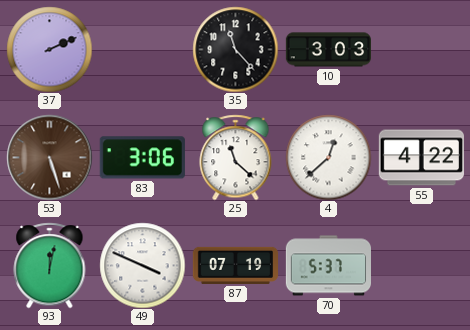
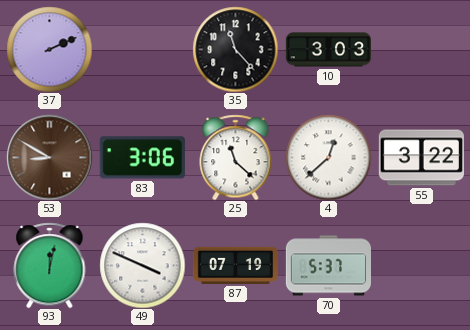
53: 5:27 -> 8:50
55: 4:22 -> 3:22
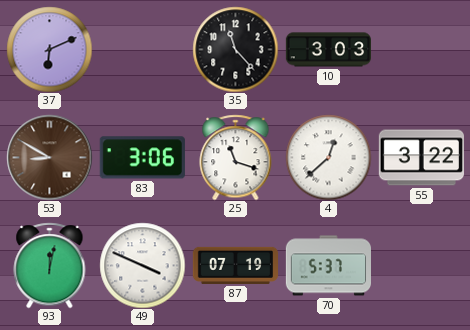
37: 2:11 -> 6:11
25: 11:22 -> 11:18
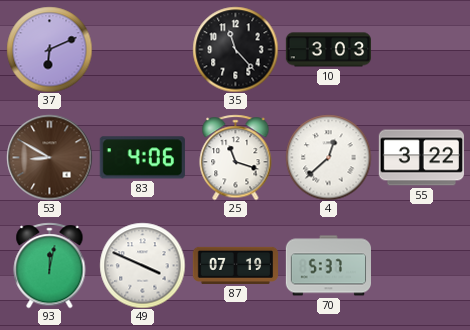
83: 3:06 -> 4:06
